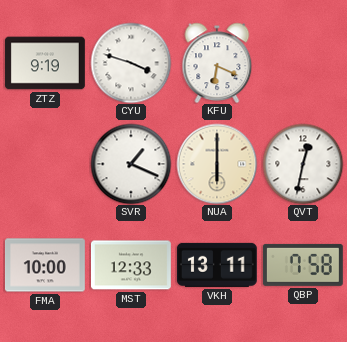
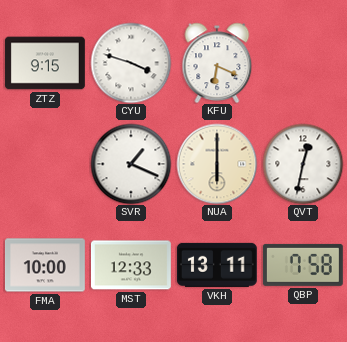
ZTZ: 9:19 -> 9:15
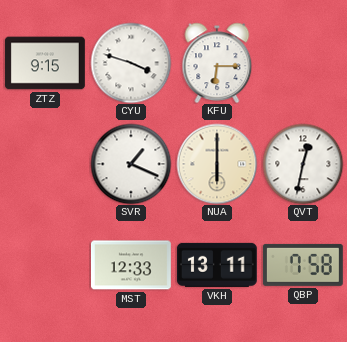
KFU: 6:19 -> 6:15
FMA: 10:00 -> none
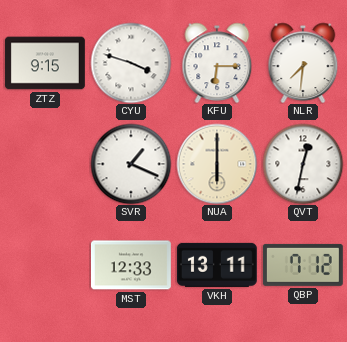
NLR: none -> 7:31
QBP: 7:58 -> 7:12
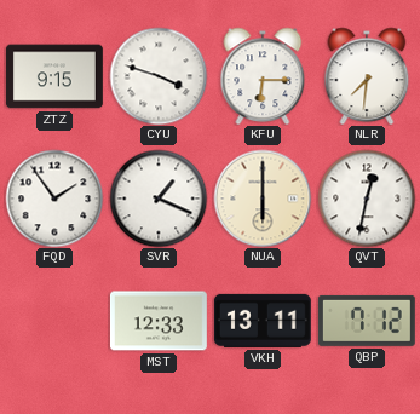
FQD: none -> 1:54
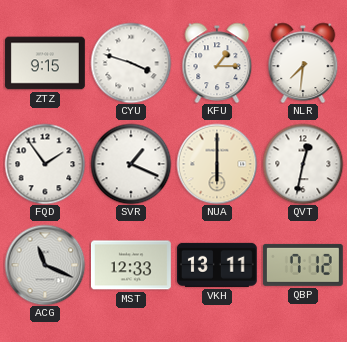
KFU: 6:15 -> 1:15
ACG: none -> 11:19
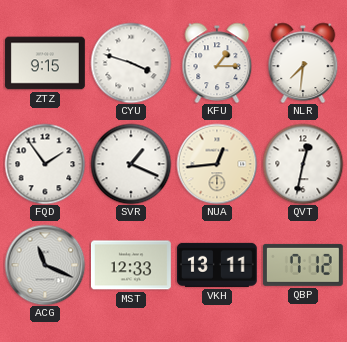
NUA: 6:00 -> 12:44
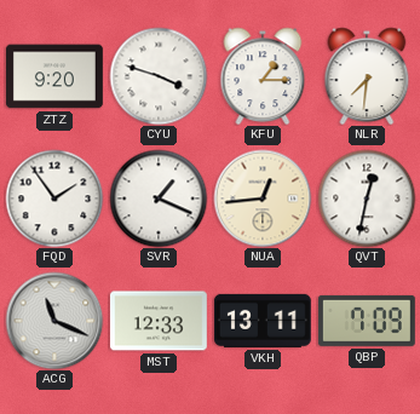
ZTZ: 9:15 -> 9:20
QBP: 7:12 -> 7:09
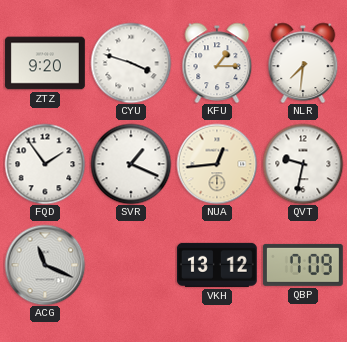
QVT: 12:32 -> 9:32
MST: 12:33 -> none
VKH: 13:11 -> 13:12
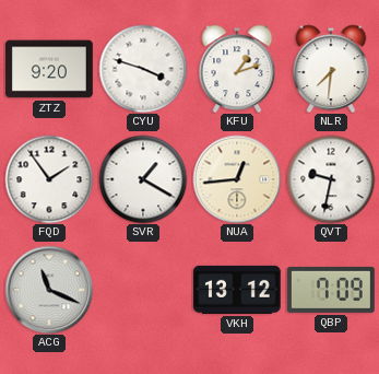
KFU: 1:15 -> 1:12
SVR: 1:19 -> 1:20
